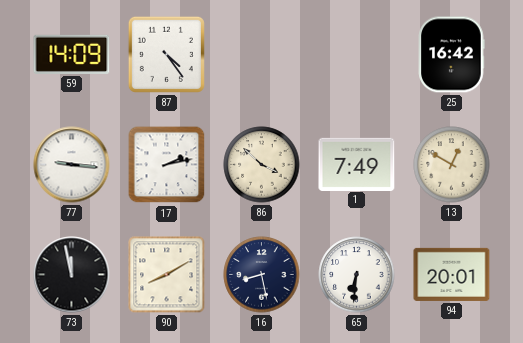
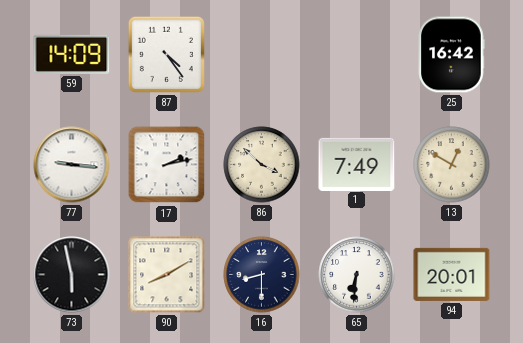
73: 11:58 -> 5:58
16: 8:28 -> 8:30
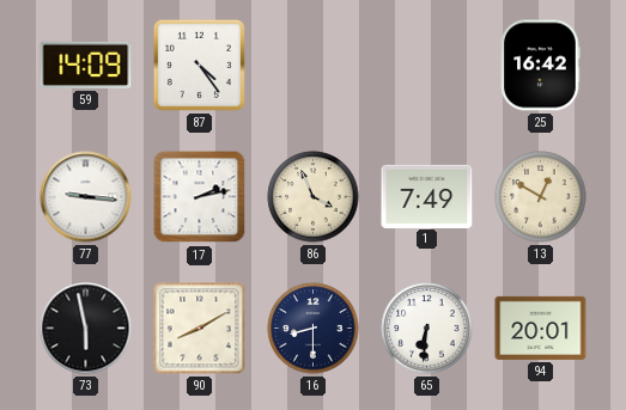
86: 3:52 -> 3:56
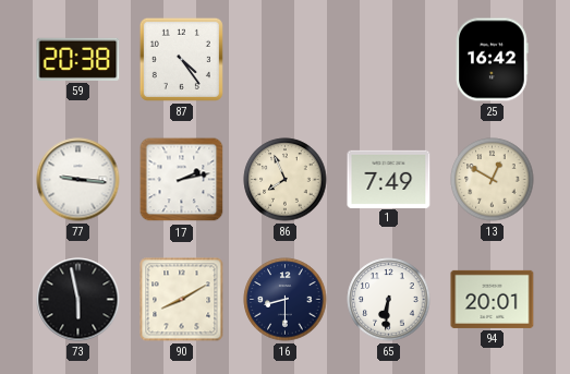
59: 14:09 -> 20:38
86: 3:56 -> 7:56
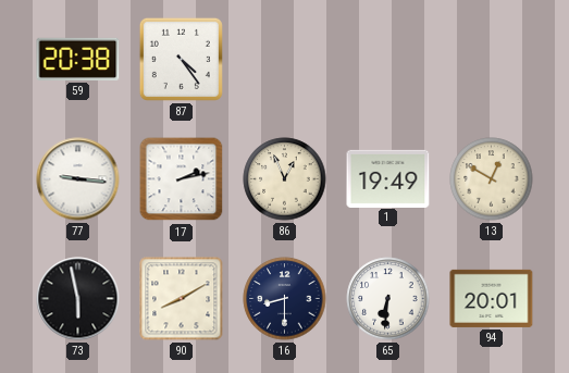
25: 16:42 -> none
86: 7:56 -> 12:56
1: 7:49 -> 19:49
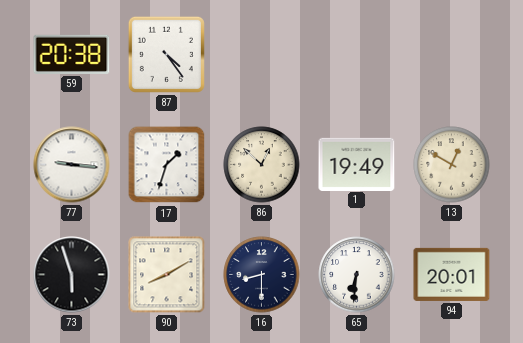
17: 2:13 -> 1:33
86: 12:56 -> 12:52
73: 5:58 -> 5:57
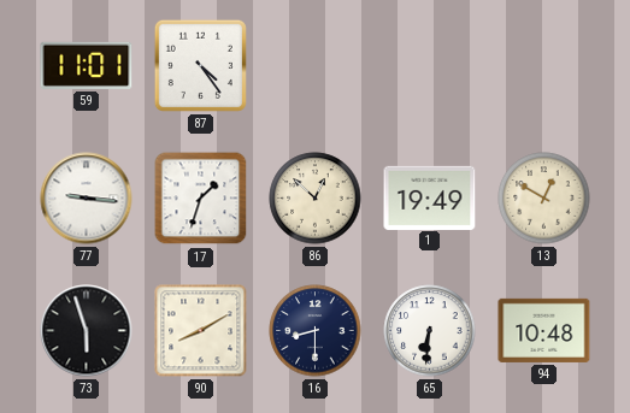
59: 20:38 -> 11:01
94: 20:01 -> 10:48
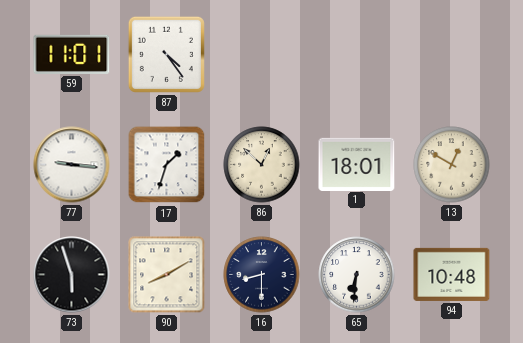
1: 19:49 -> 18:01
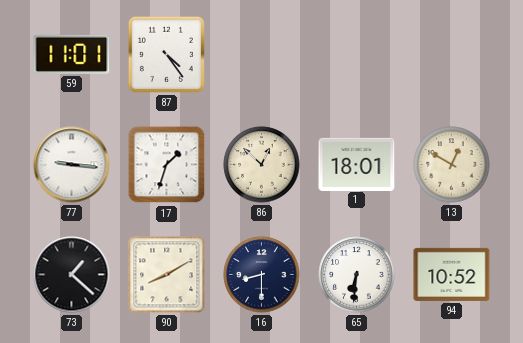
73: 5:57 -> 1:22
94: 10:48 -> 10:52
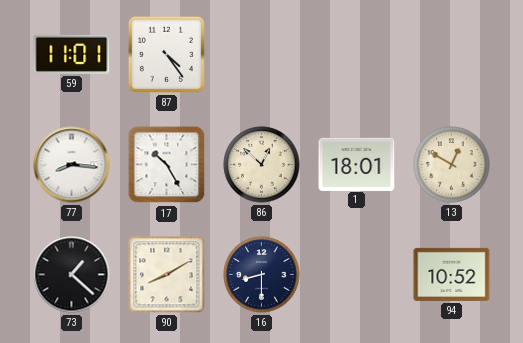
77: 9:16 -> 8:16
17: 1:33 -> 10:25
65: 6:31 -> none
